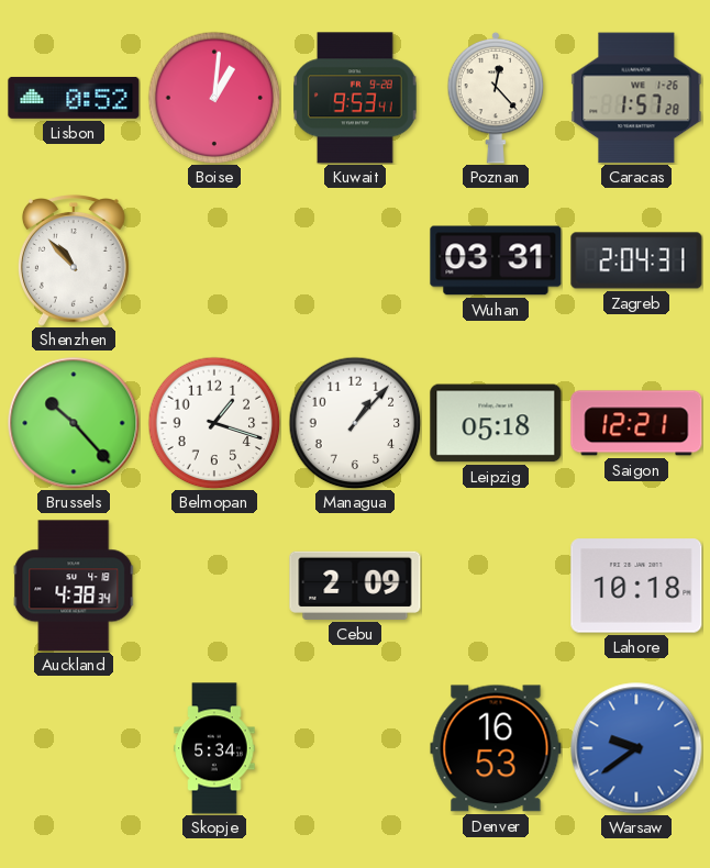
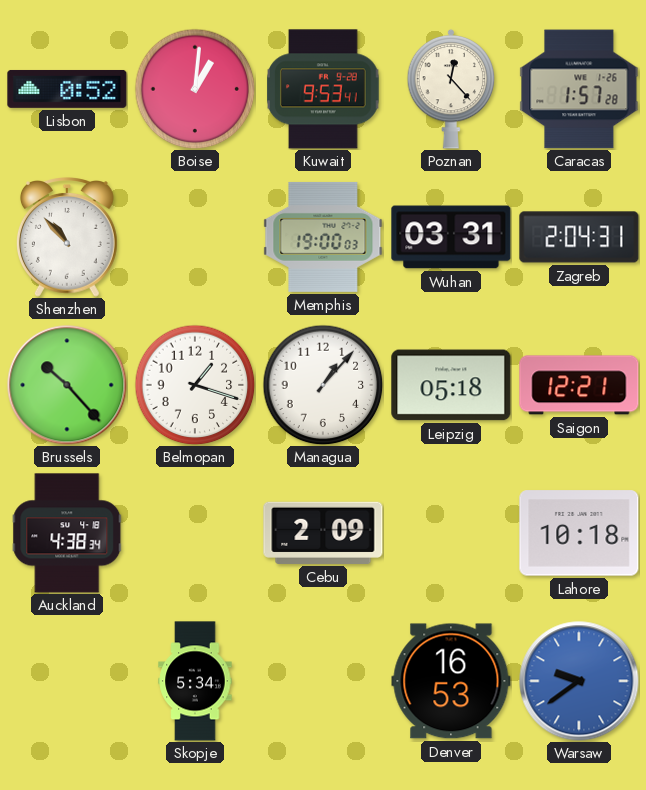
Memphis: none -> 19:00
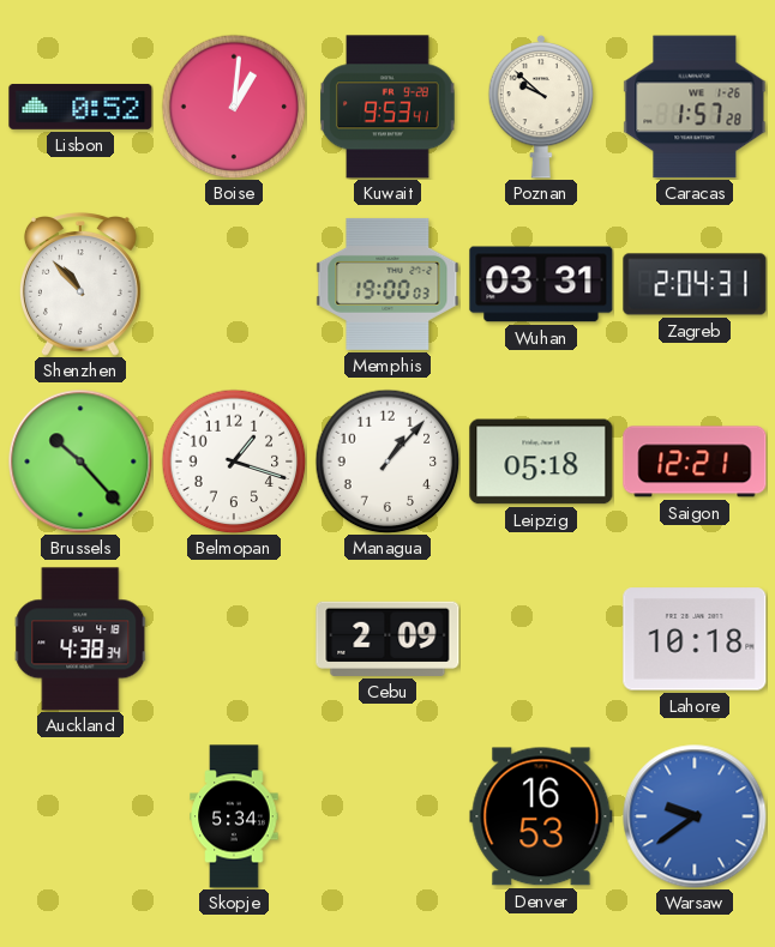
Poznan: 12:23 -> 9:52
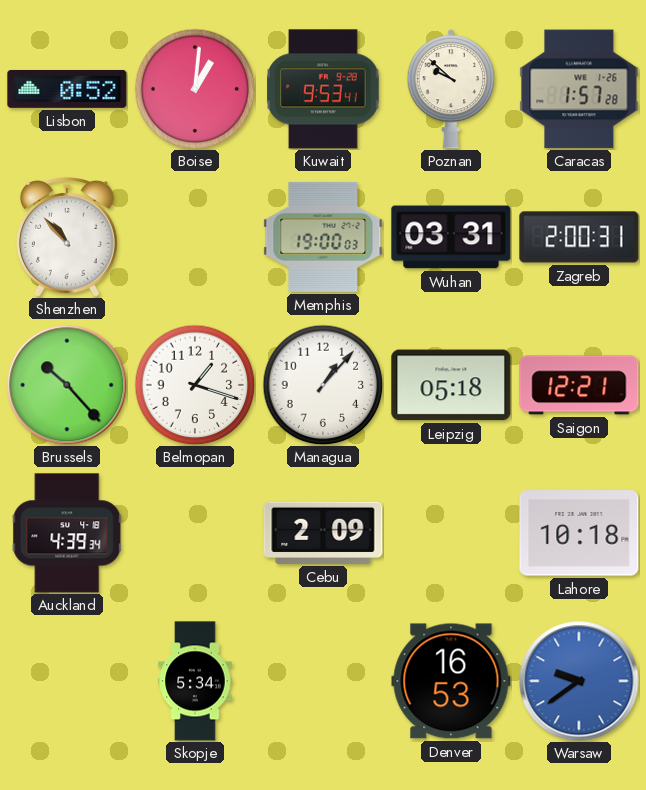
Zagreb: 2:04 -> 2:00
Auckland: 4:38 -> 4:39
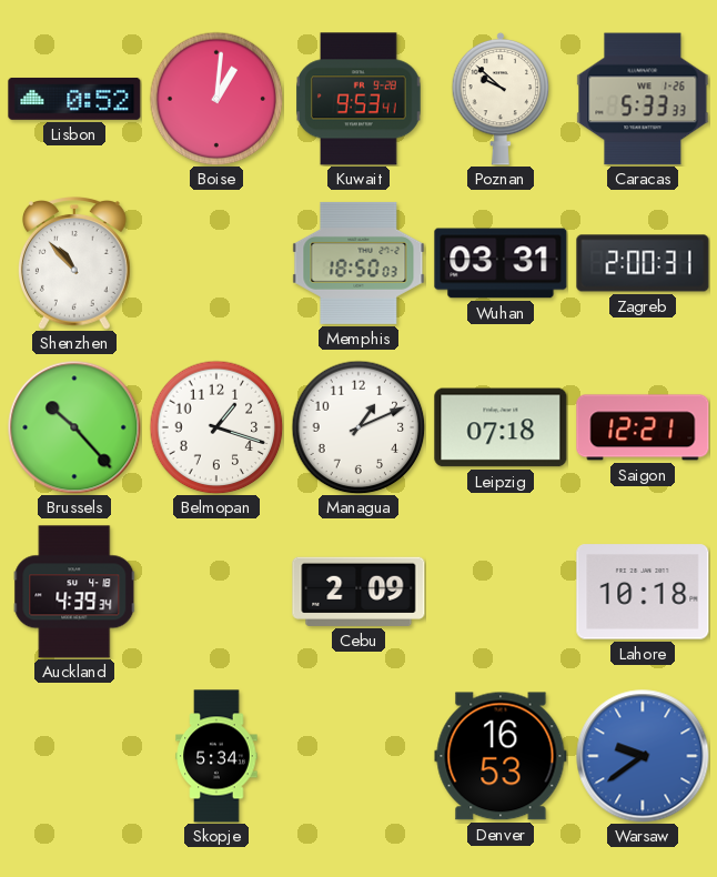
Caracas: 1:57 -> 5:33
Memphis: 19:00 -> 18:50
Managua: 1:07 -> 1:11
Leipzig: 05:18 -> 07:18
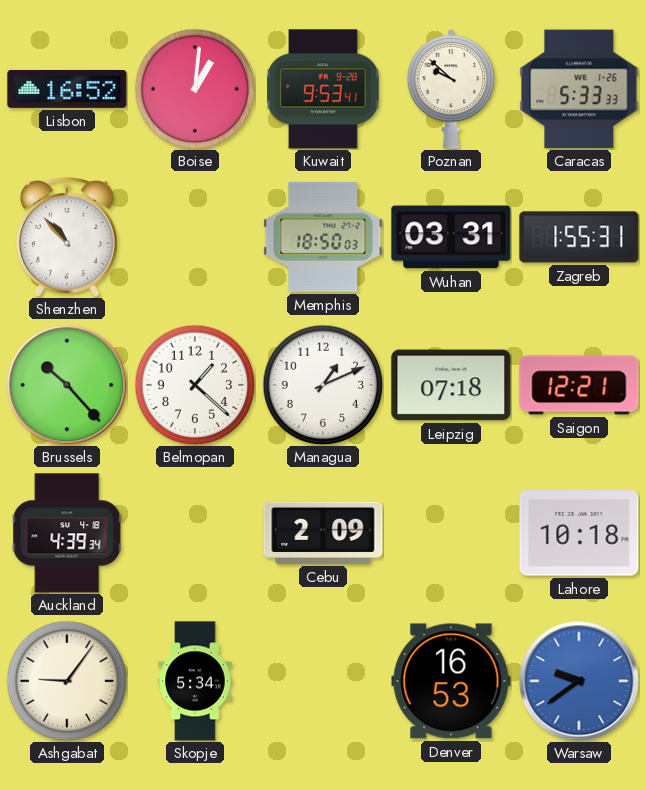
Lisbon: 0:52 -> 16:52
Zagreb: 2:00 -> 1:55
Belmopan: 1:18 -> 1:22
Ashgabat: none -> 9:06
